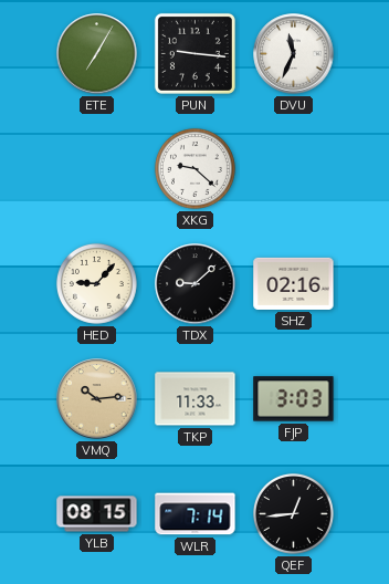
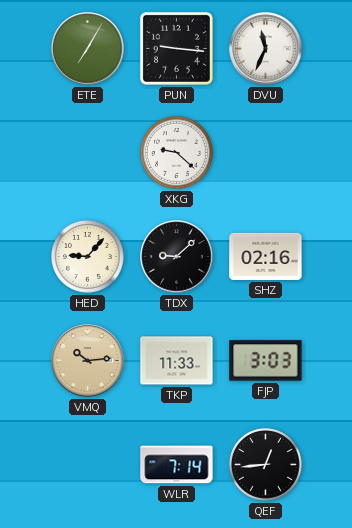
YLB: 08:15 -> none
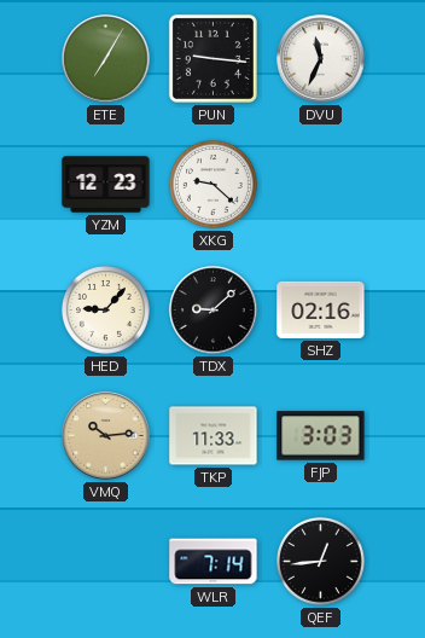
YZM: none -> 12:23
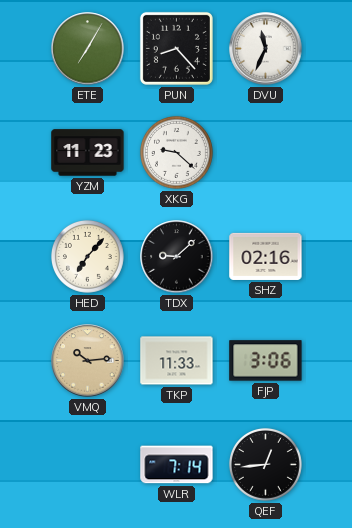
PUN: 9:16 -> 8:23
YZM: 12:23 -> 11:23
HED: 9:07 -> 7:07
FJP: 3:03 -> 3:06
